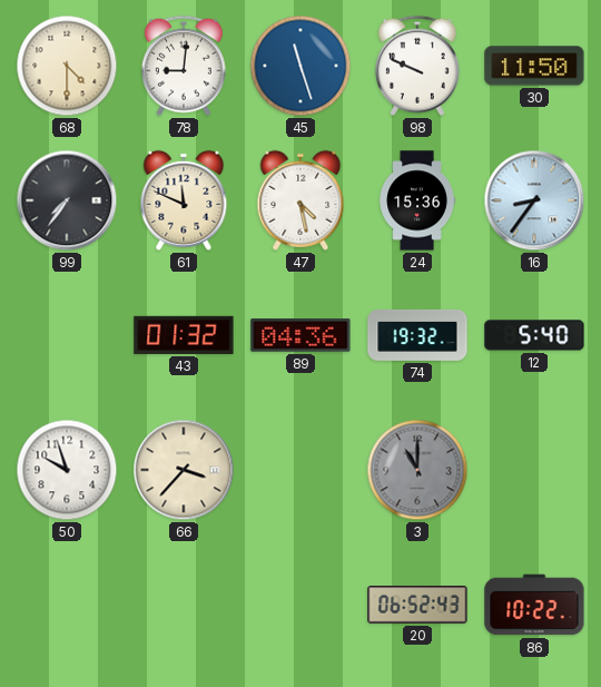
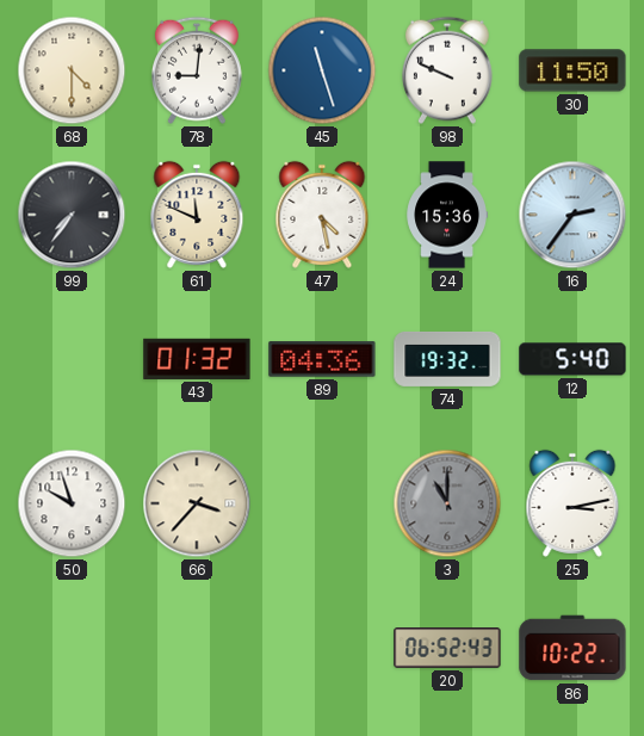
16: 8:36 -> 2:36
25: none -> 3:13
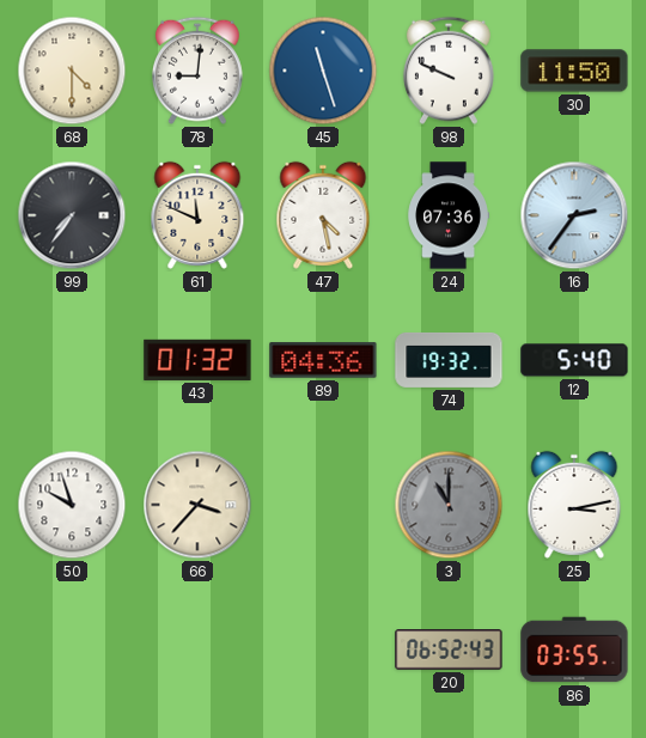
24: 15:36 -> 07:36
86: 10:22 -> 03:55
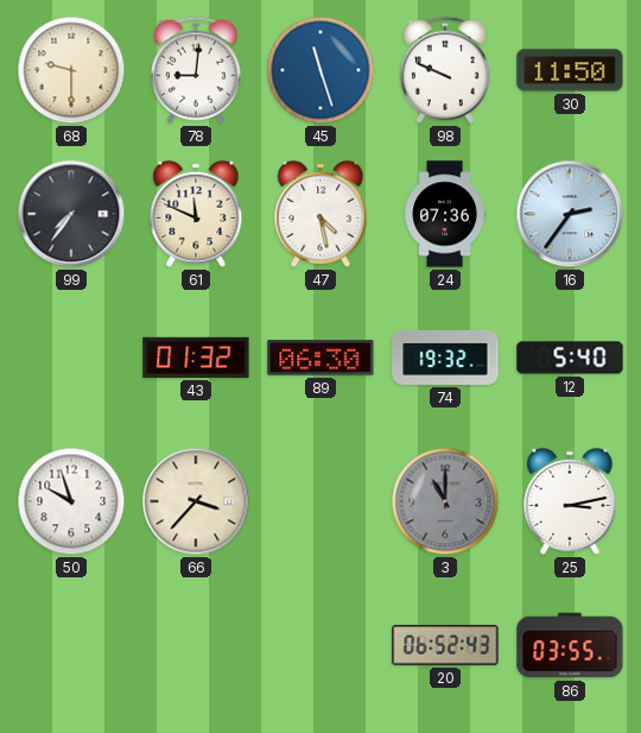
68: 4:30 -> 9:30
89: 04:36 -> 06:30
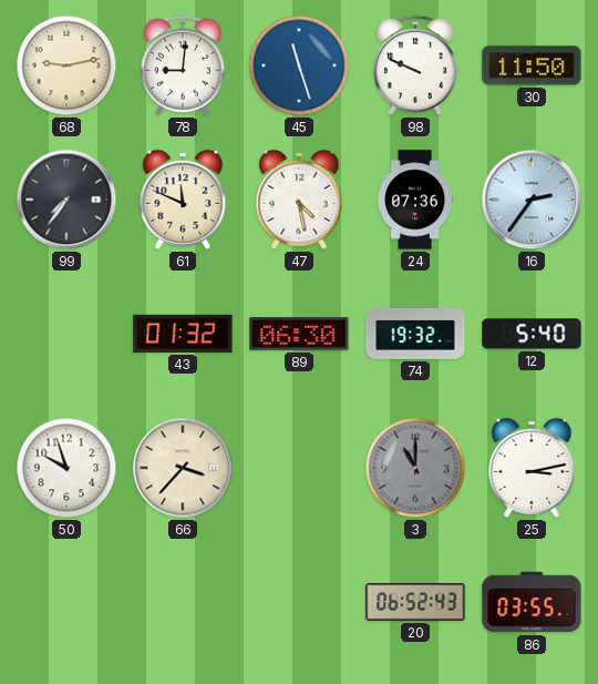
68: 9:30 -> 9:13
